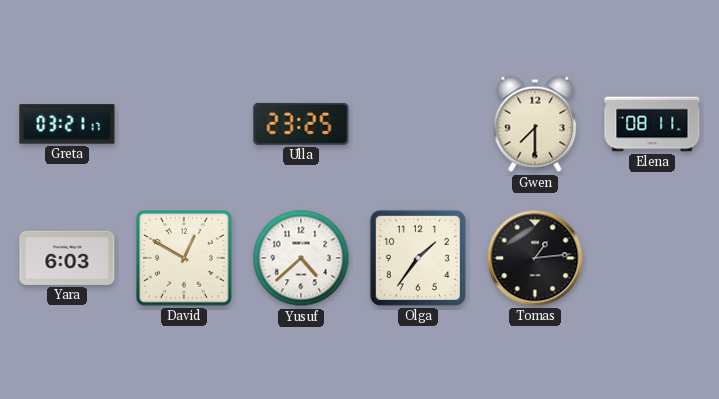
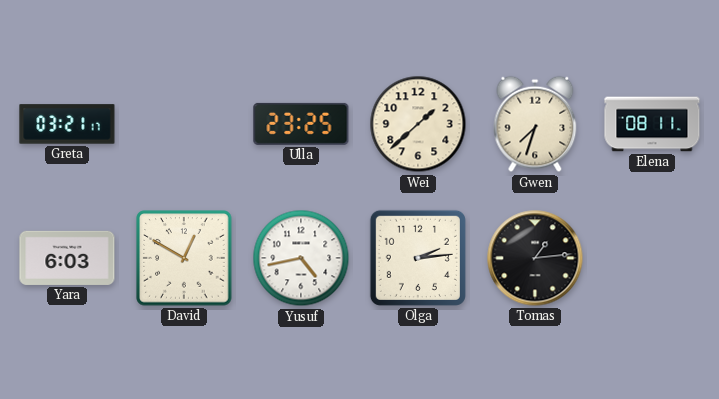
Wei: none -> 1:38
Gwen: 7:30 -> 7:33
Yusuf: 4:38 -> 4:43
Olga: 1:36 -> 2:14
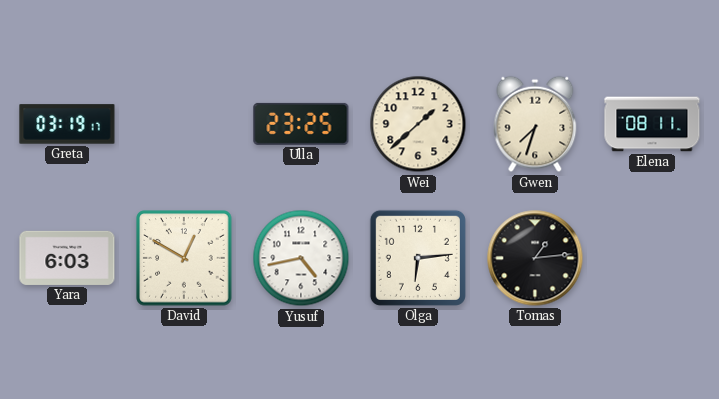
Greta: 03:21 -> 03:19
Olga: 2:14 -> 6:14
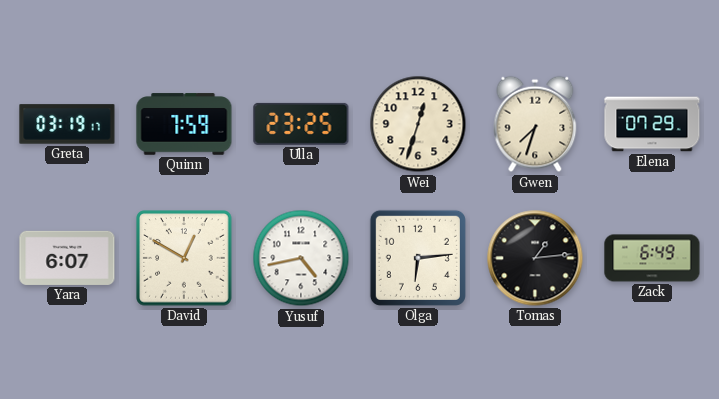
Quinn: none -> 7:59
Wei: 1:38 -> 12:33
Elena: 08:11 -> 07:29
Yara: 6:03 -> 6:07
Zack: none -> 6:49
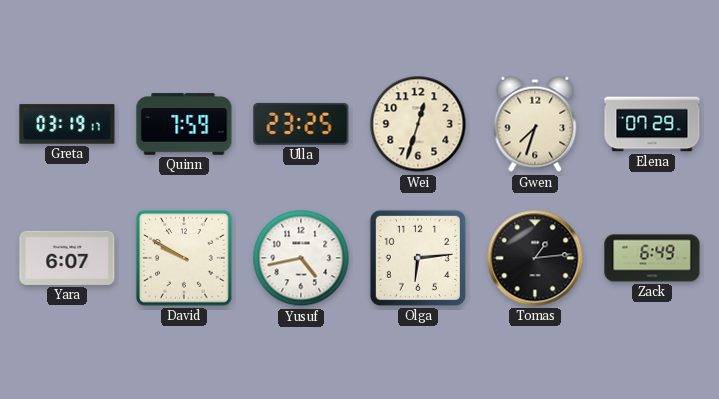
David: 12:50 -> 9:50
